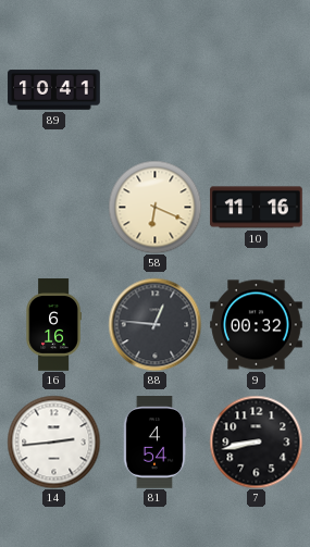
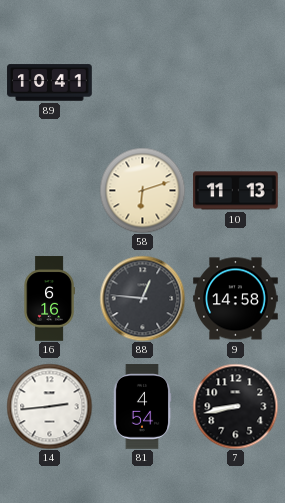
58: 6:19 -> 6:12
10: 11:16 -> 11:13
9: 00:32 -> 14:58
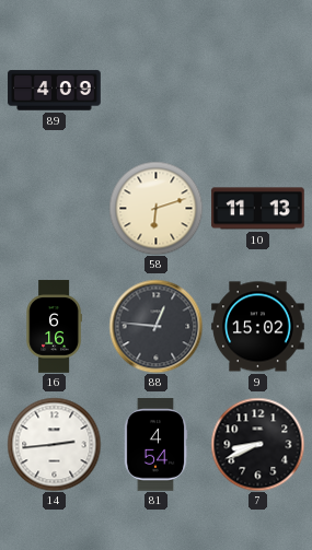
89: 10:41 -> 4:09
9: 14:58 -> 15:02
7: 8:43 -> 8:41
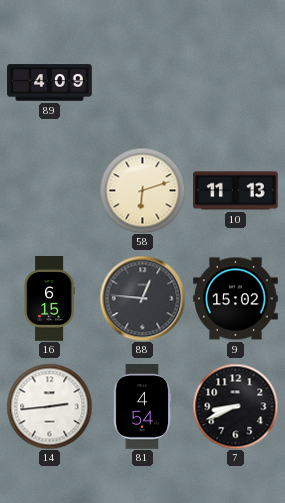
16: 6:16 -> 6:15
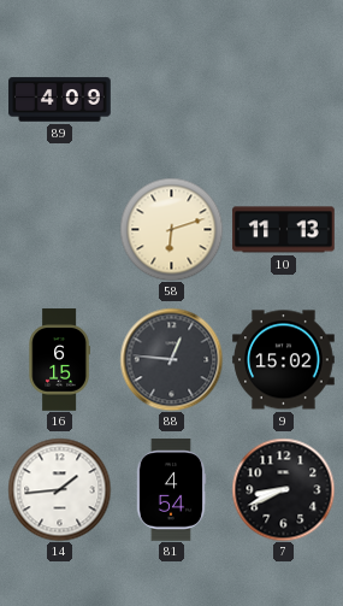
14: 2:44 -> 1:44
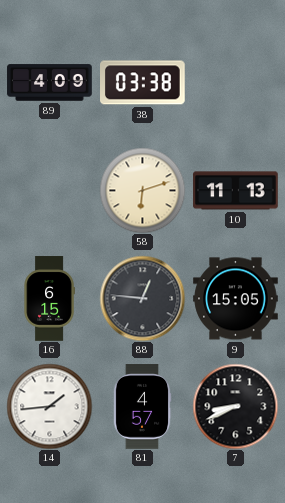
38: none -> 03:38
9: 15:02 -> 15:05
81: 4:54 -> 4:57
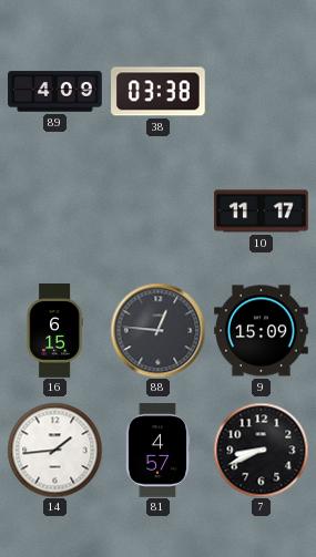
58: 6:12 -> none
10: 11:13 -> 11:17
9: 15:05 -> 15:09
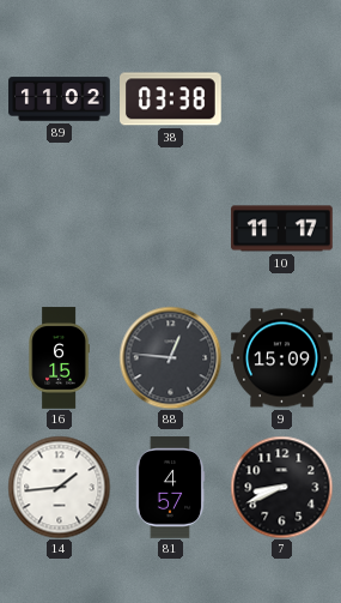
89: 4:09 -> 11:02
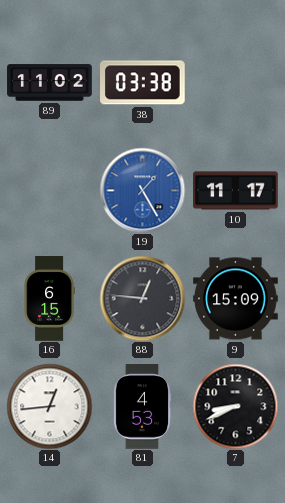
19: none -> 1:25
14: 1:44 -> 12:44
81: 4:57 -> 4:53
